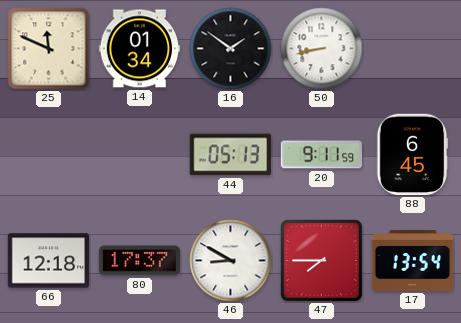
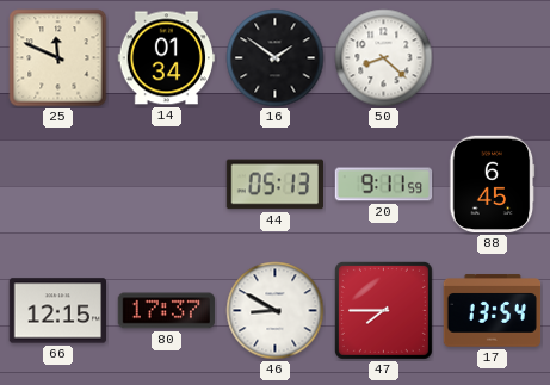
50: 8:43 -> 8:22
66: 12:18 -> 12:15
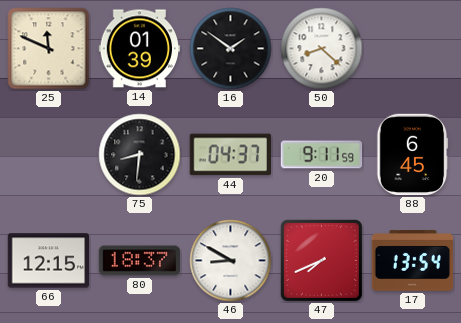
14: 01:34 -> 01:39
75: none -> 8:31
44: 05:13 -> 04:37
80: 17:37 -> 18:37
47: 7:45 -> 7:41
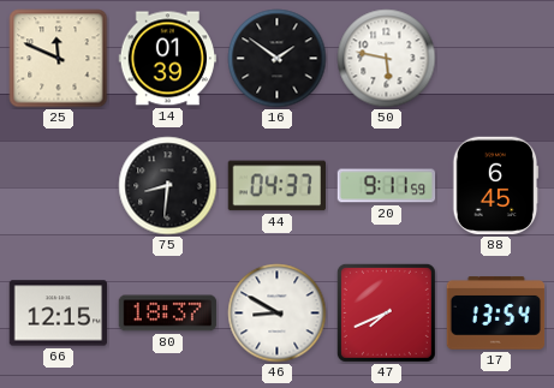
50: 8:22 -> 5:47
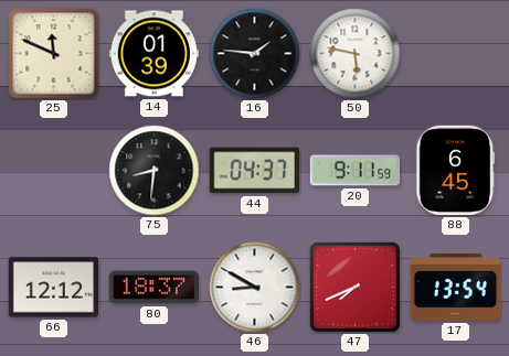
16: 1:51 -> 1:46
66: 12:15 -> 12:12
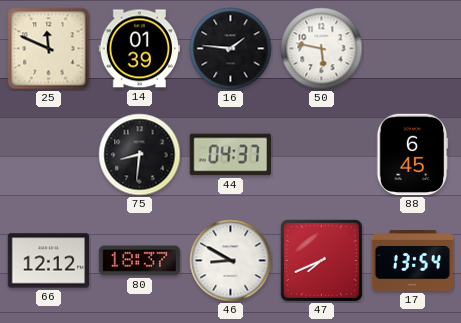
20: 9:11 -> none
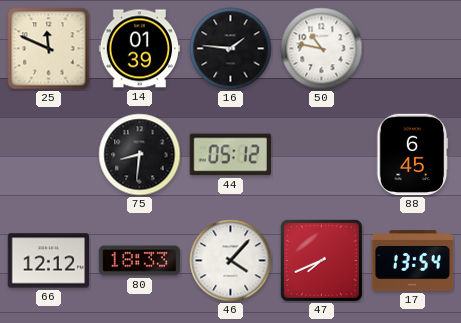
50: 5:47 -> 10:47
44: 04:37 -> 05:12
80: 18:37 -> 18:33
46: 8:50 -> 4:07
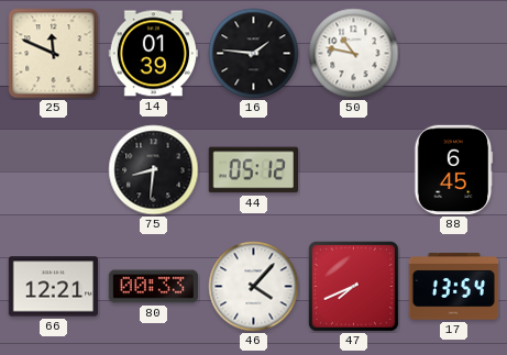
66: 12:12 -> 12:21
80: 18:33 -> 00:33
